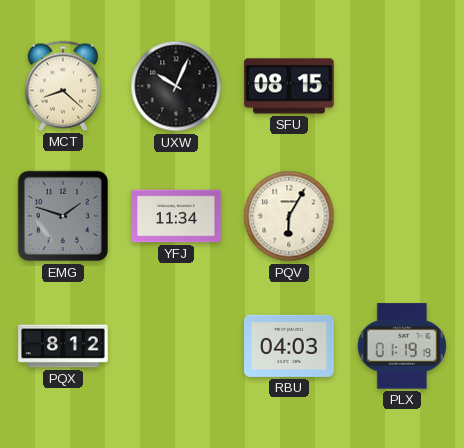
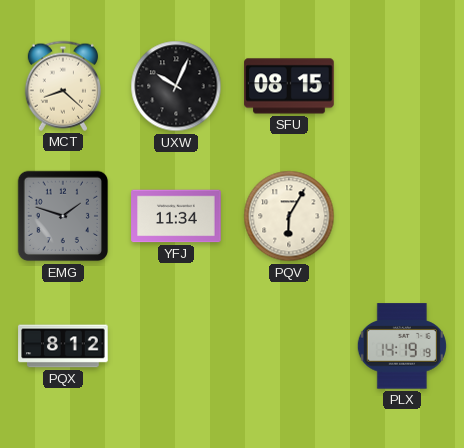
RBU: 04:03 -> none
PLX: 01:19 -> 14:19
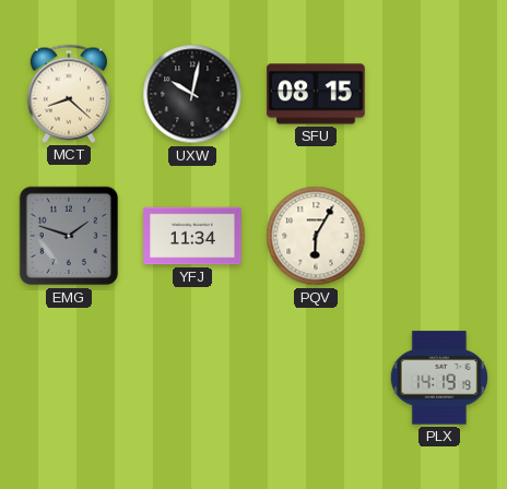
UXW: 10:04 -> 10:02
PQX: 8:12 -> none
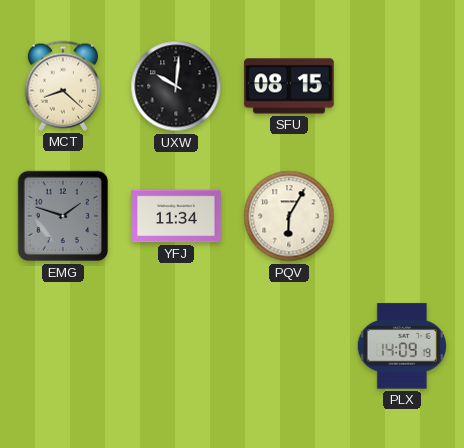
UXW: 10:02 -> 10:01
PLX: 14:19 -> 14:09
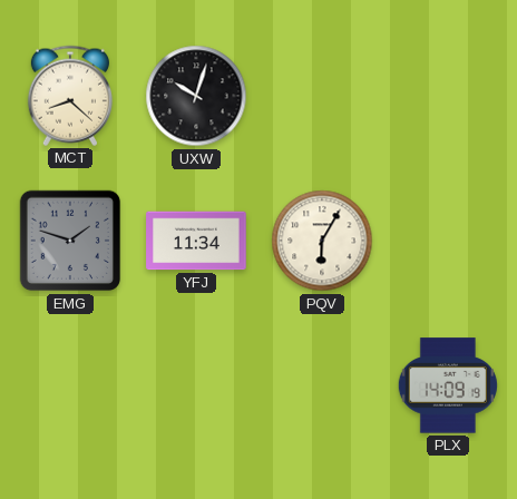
UXW: 10:01 -> 10:03
SFU: 08:15 -> none
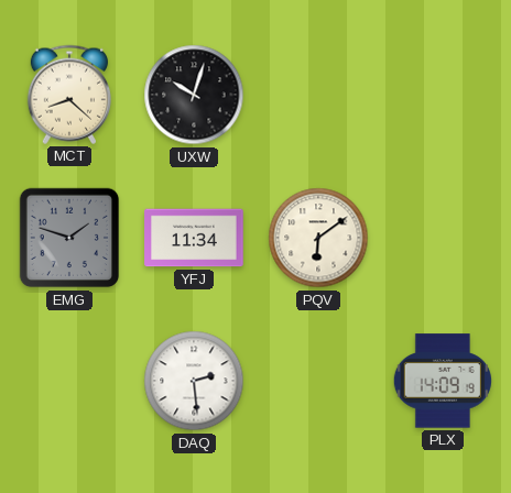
PQV: 6:05 -> 6:09
DAQ: none -> 2:29
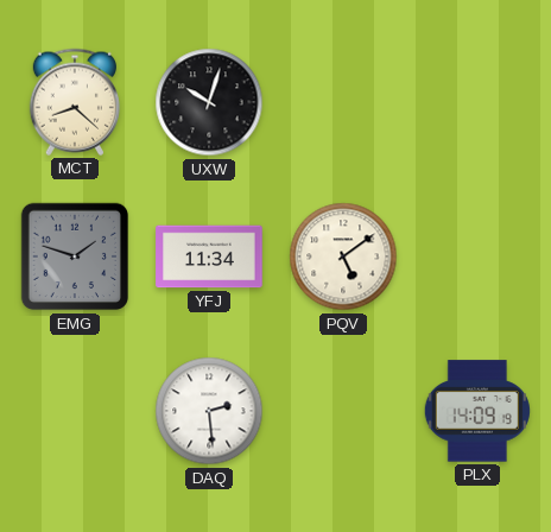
PQV: 6:09 -> 5:09
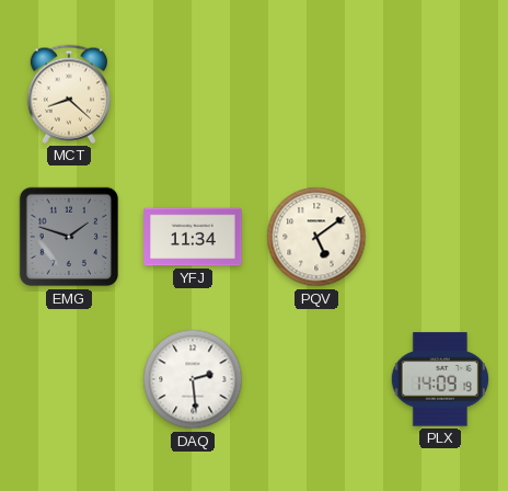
UXW: 10:03 -> none
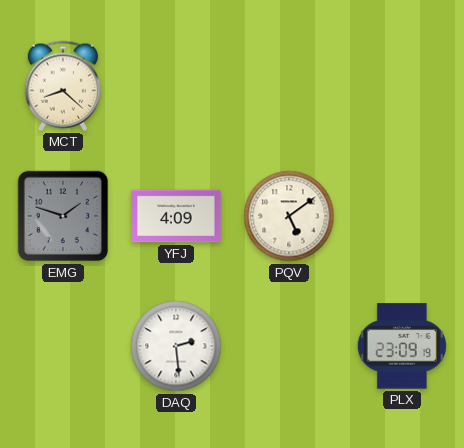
YFJ: 11:34 -> 4:09
PLX: 14:09 -> 23:09
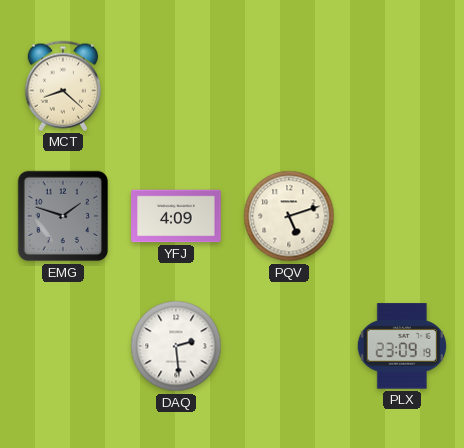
PQV: 5:09 -> 5:12
